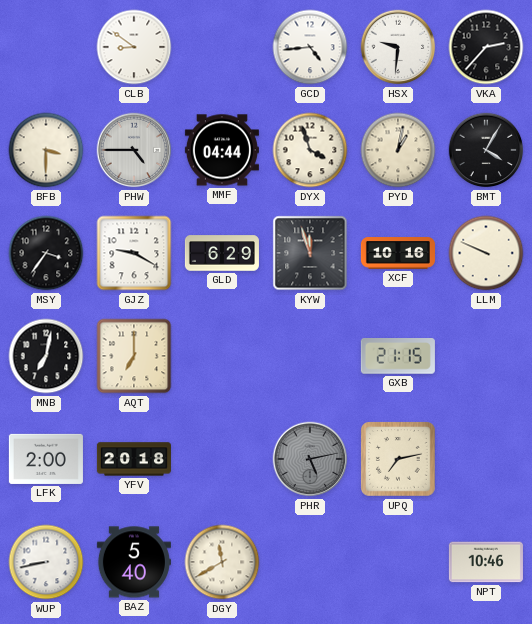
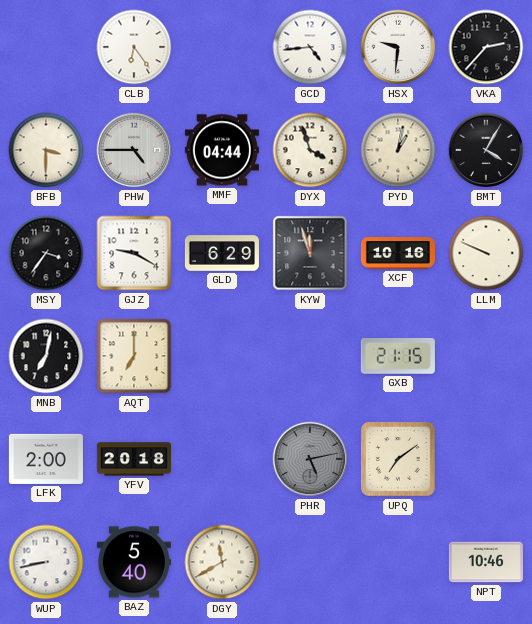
CLB: 8:51 -> 6:24
UPQ: 7:13 -> 7:09
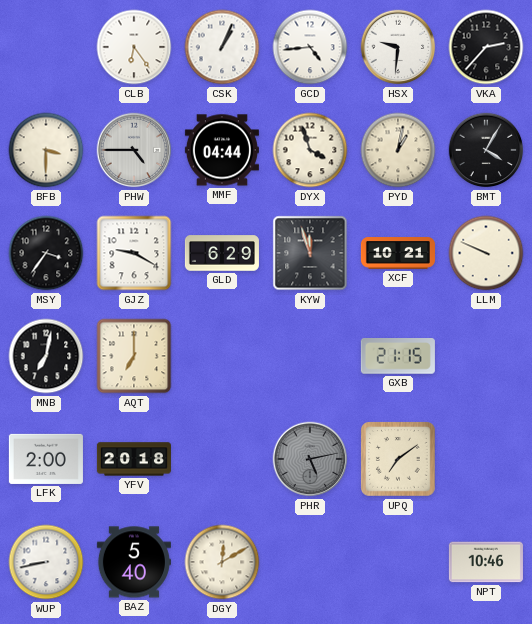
CSK: none -> 1:04
XCF: 10:16 -> 10:21
DGY: 11:40 -> 12:10
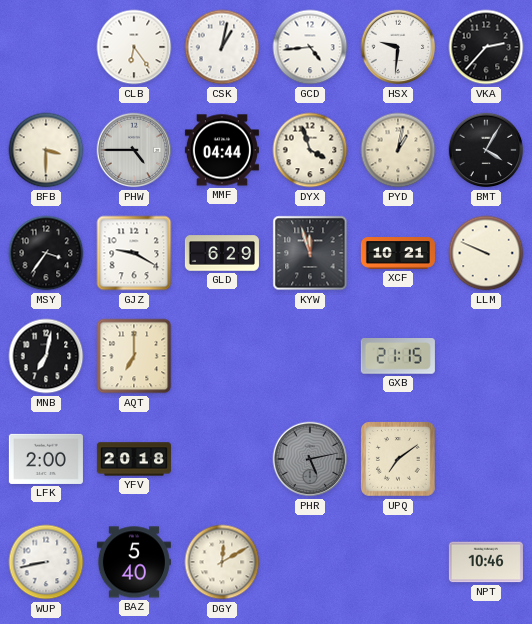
CSK: 1:04 -> 1:02
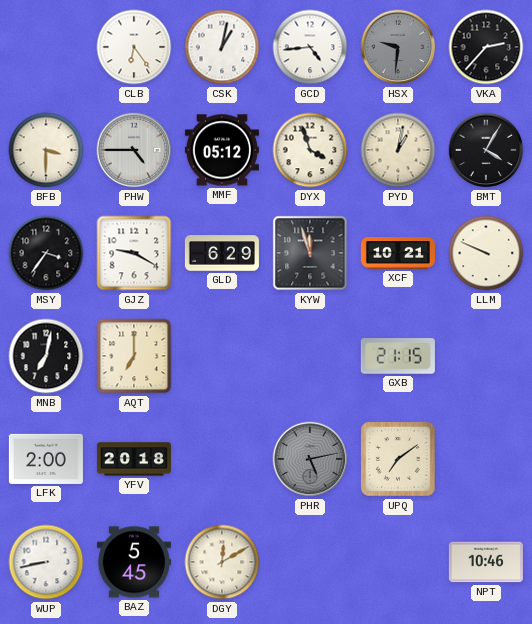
HSX dial: white -> grey
MMF: 04:44 -> 05:12
BAZ: 5:40 -> 5:45
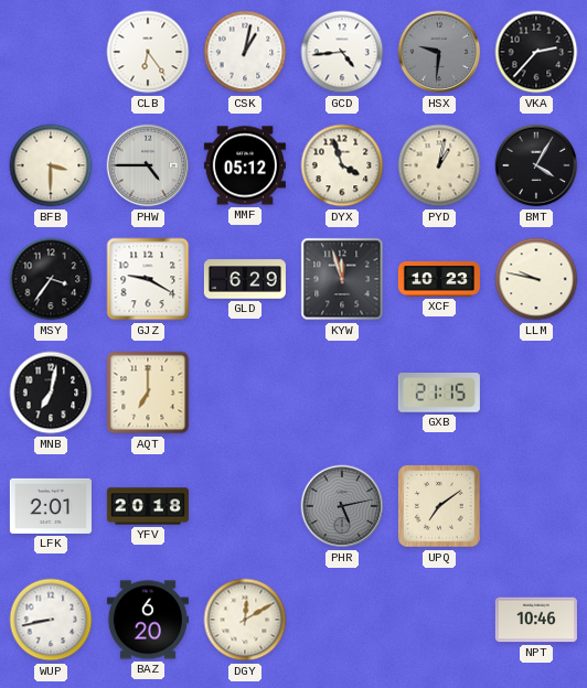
XCF: 10:21 -> 10:23
LLM: 9:49 -> 9:47
LFK: 2:00 -> 2:01
BAZ: 5:45 -> 6:20
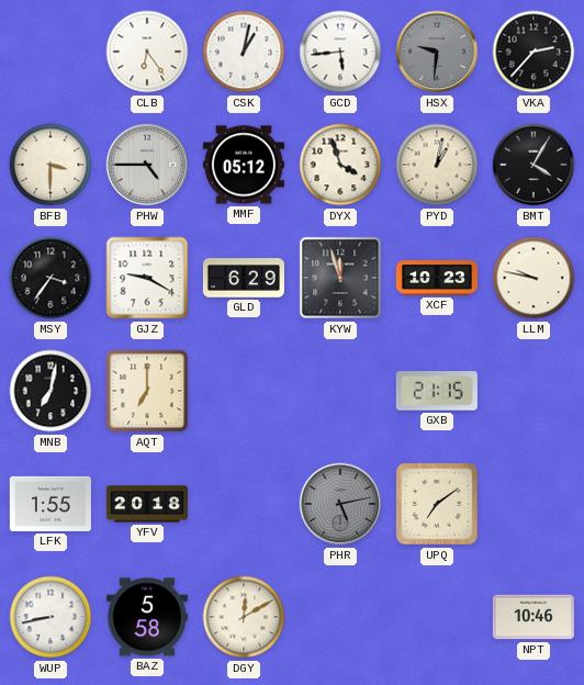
GCD: 4:44 -> 5:44
LFK: 2:01 -> 1:55
BAZ: 6:20 -> 5:58
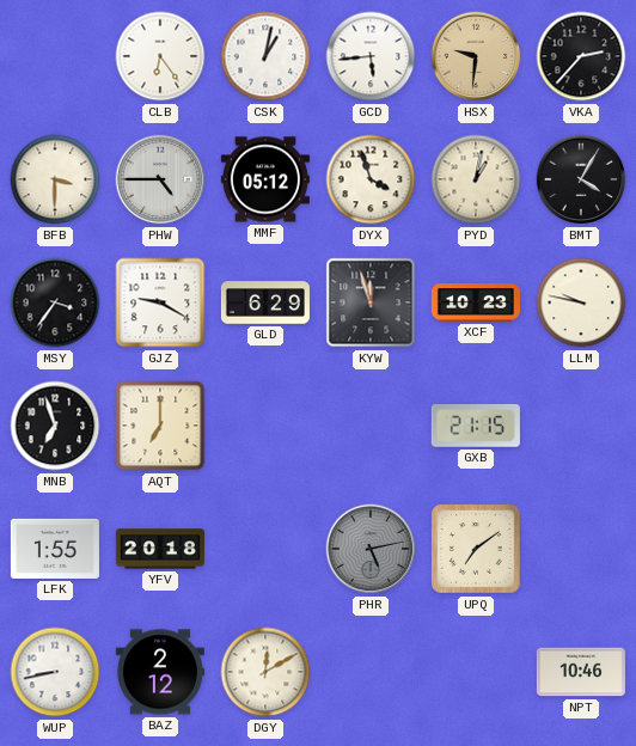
HSX dial: grey -> champagne
MNB: 7:02 -> 6:57
BAZ: 5:58 -> 2:12
